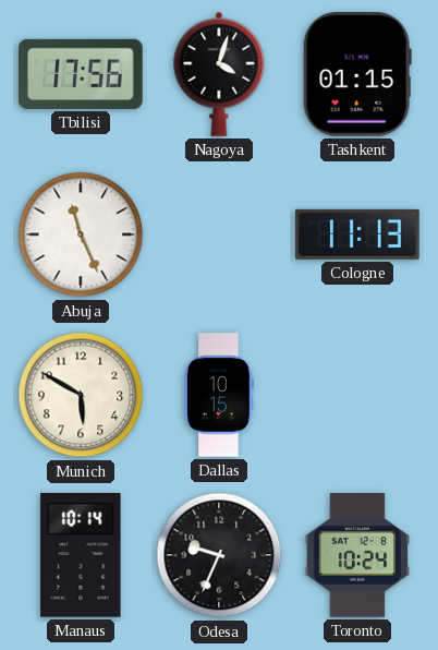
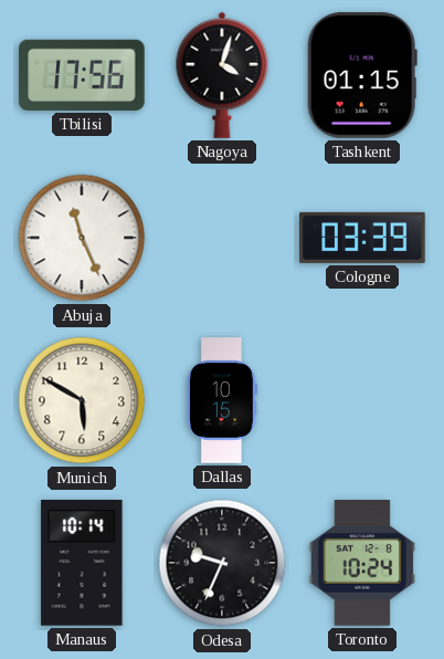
Cologne: 11:13 -> 03:39
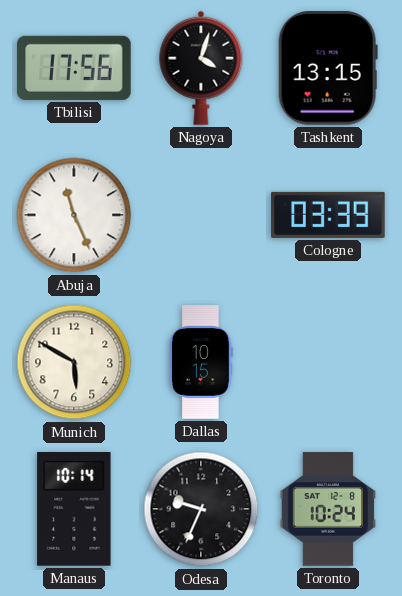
Tashkent: 01:15 -> 13:15
